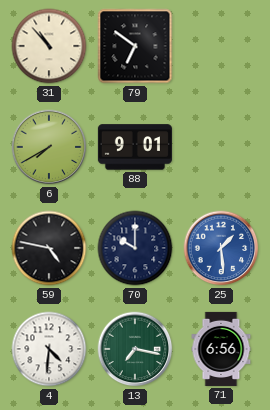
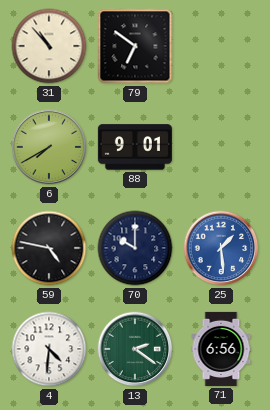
13: 7:17 -> 2:21
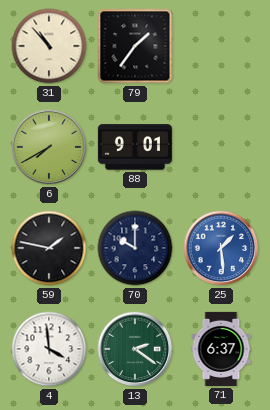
79: 6:51 -> 1:36
59: 4:47 -> 1:47
4: 4:31 -> 3:59
71: 6:56 -> 6:37
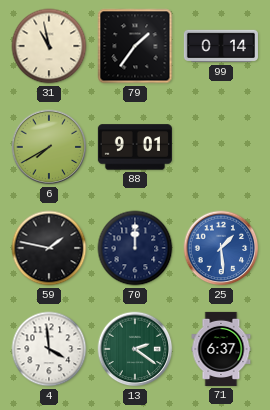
31: 10:53 -> 10:58
99: none -> 0:14
70: 10:00 -> 12:00
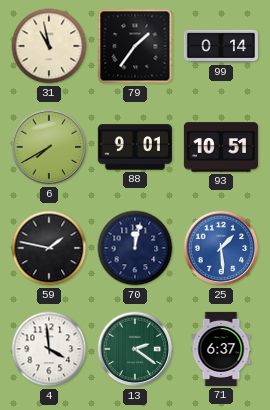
93: none -> 10:51
70: 12:00 -> 12:02
